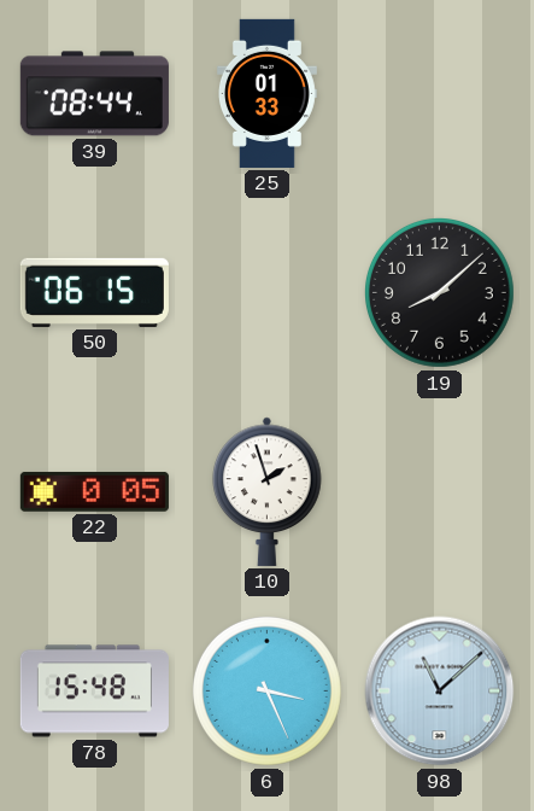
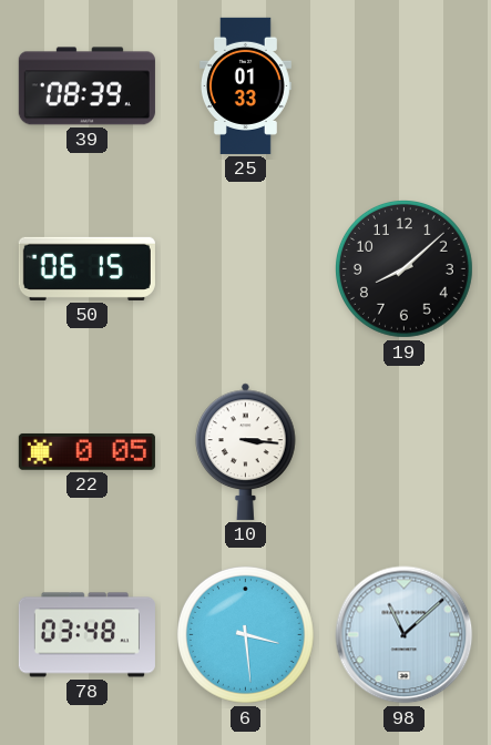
39: 08:44 -> 08:39
10: 1:57 -> 3:16
78: 15:48 -> 03:48
6: 3:26 -> 3:29
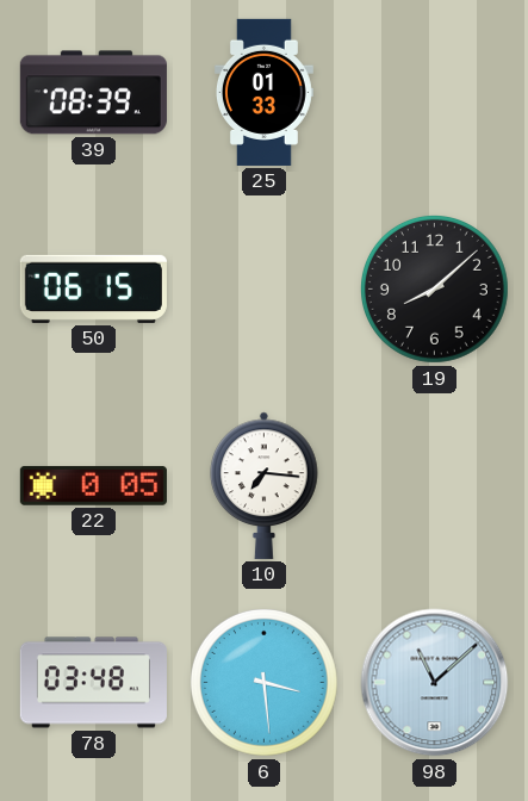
10: 3:16 -> 7:16
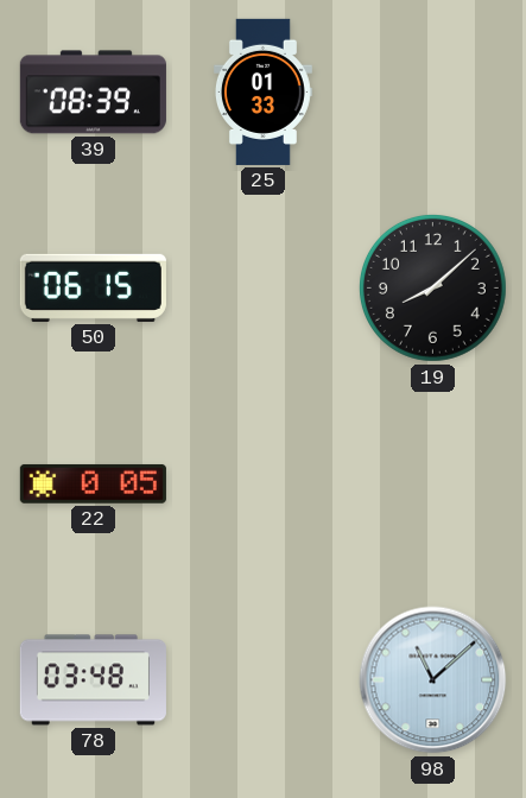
10: 7:16 -> none
6: 3:29 -> none
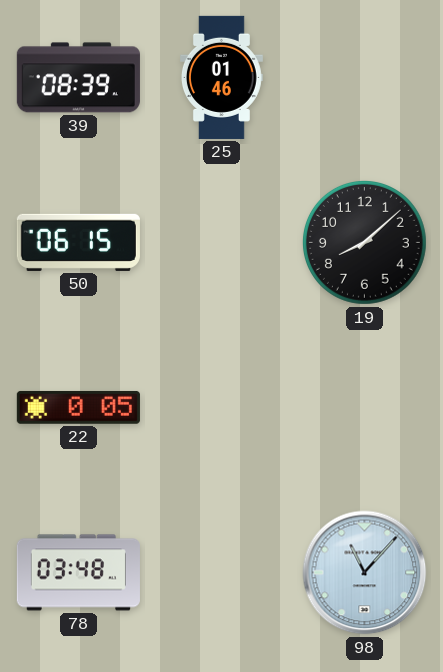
25: 01:33 -> 01:46
98: 11:08 -> 11:07
